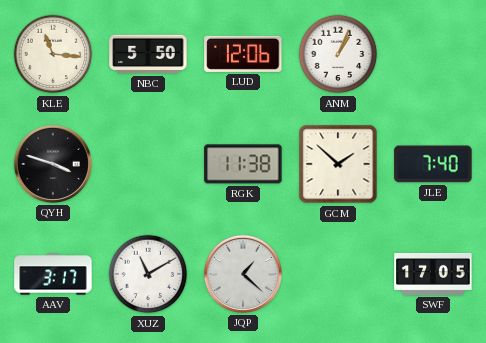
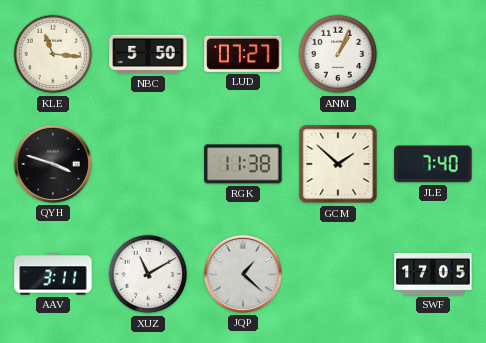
LUD: 12:06 -> 07:27
AAV: 3:17 -> 3:11
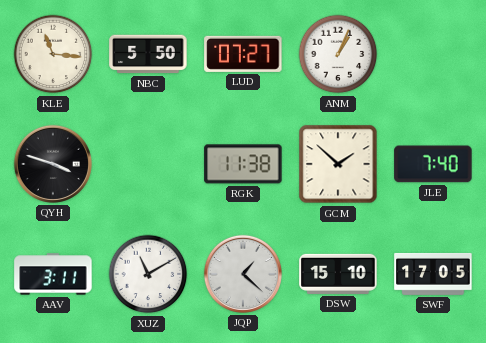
DSW: none -> 15:10
